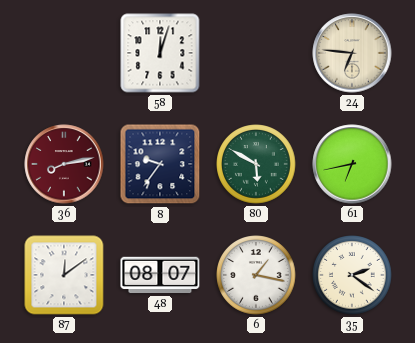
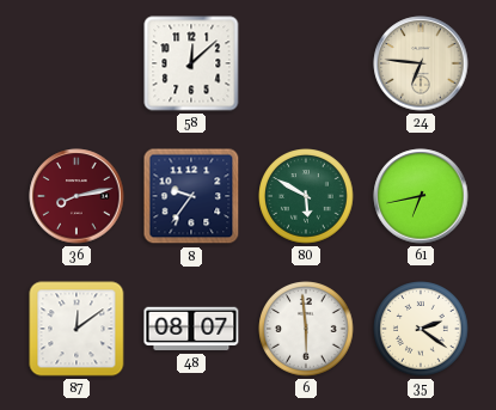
58: 12:03 -> 12:08
6: 1:17 -> 5:59
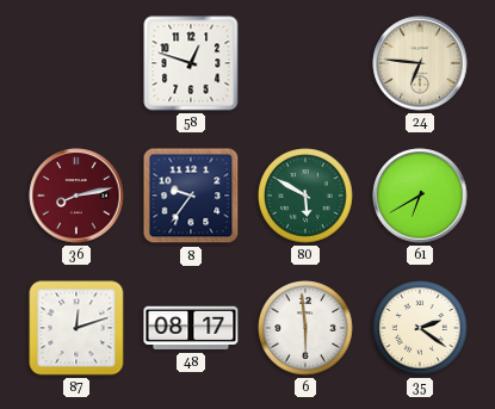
58: 12:08 -> 12:48
61: 6:43 -> 6:40
87: 12:09 -> 12:12
48: 08:07 -> 08:17
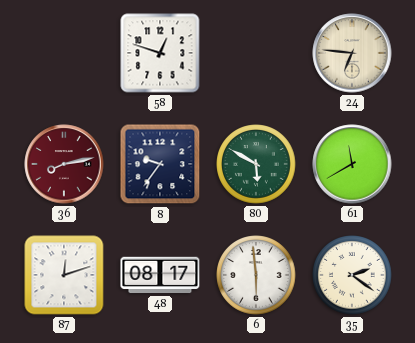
61: 6:40 -> 11:40
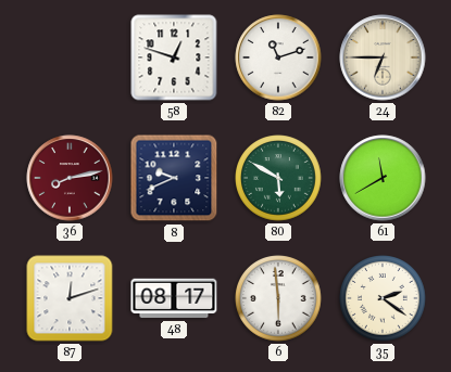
82: none -> 11:12
24: 6:46 -> 6:45
8: 9:36 -> 9:41
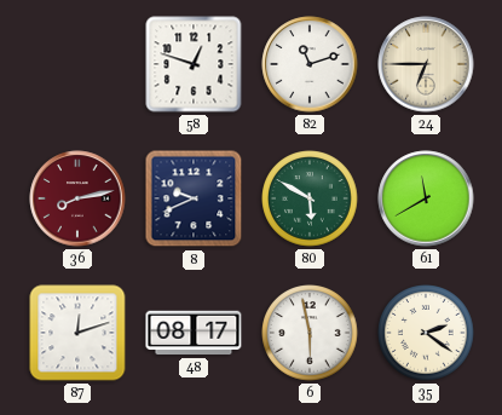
6: 5:59 -> 5:58
